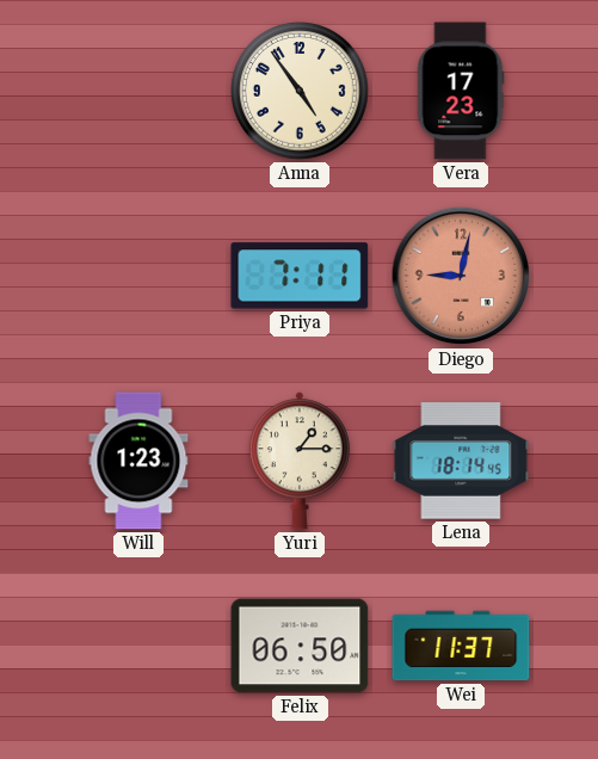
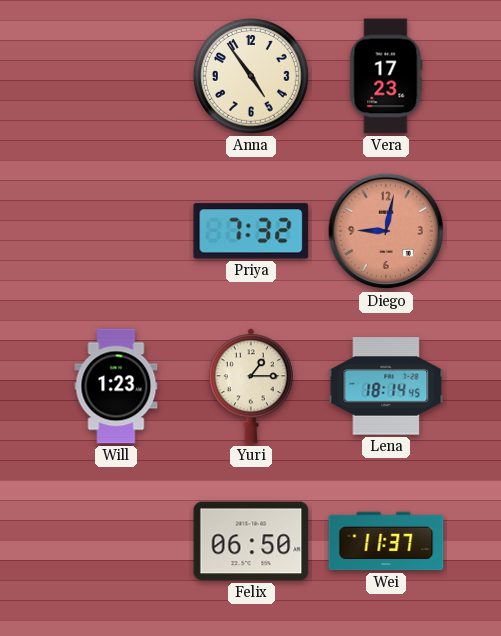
Priya: 7:11 -> 7:32
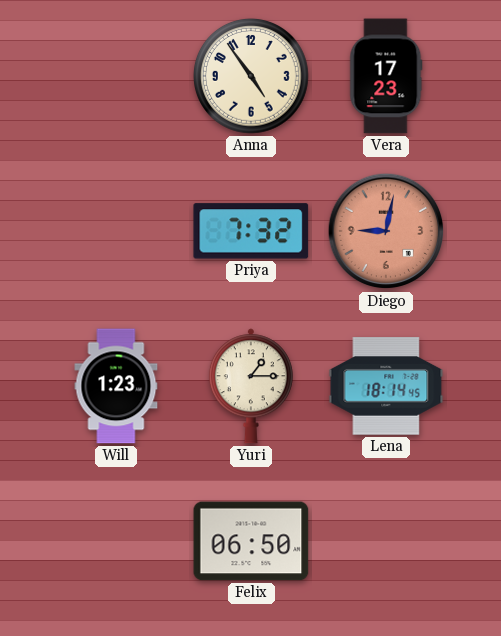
Wei: 11:37 -> none
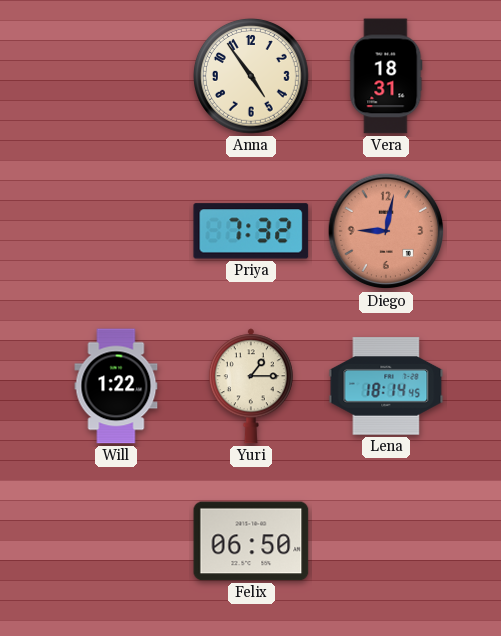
Vera: 17:23 -> 18:31
Will: 1:23 -> 1:22
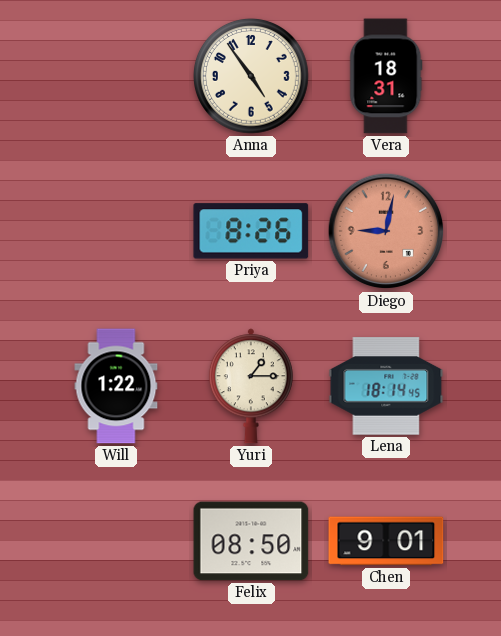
Priya: 7:32 -> 8:26
Felix: 06:50 -> 08:50
Chen: none -> 9:01
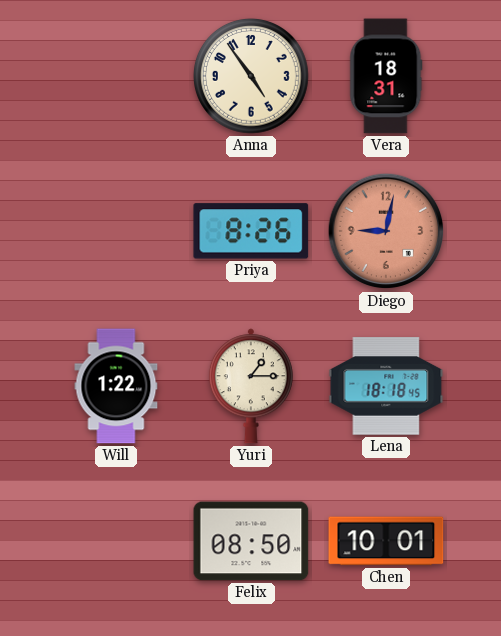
Lena: 18:14 -> 18:18
Chen: 9:01 -> 10:01
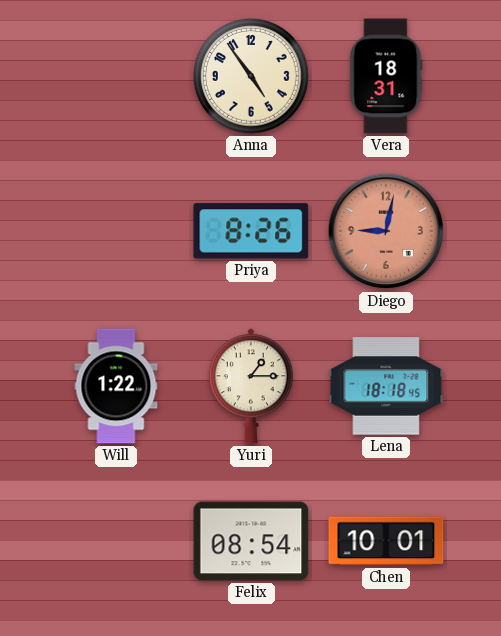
Felix: 08:50 -> 08:54
